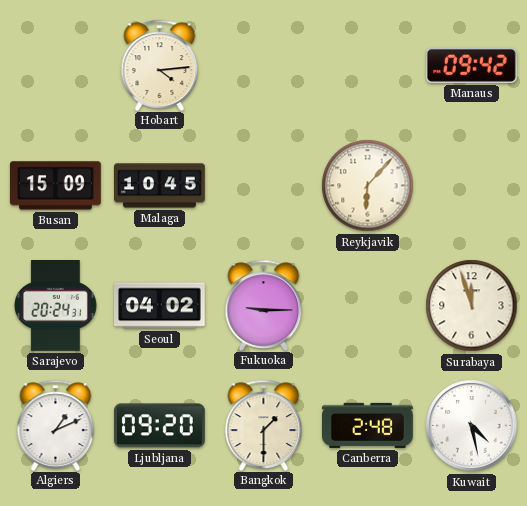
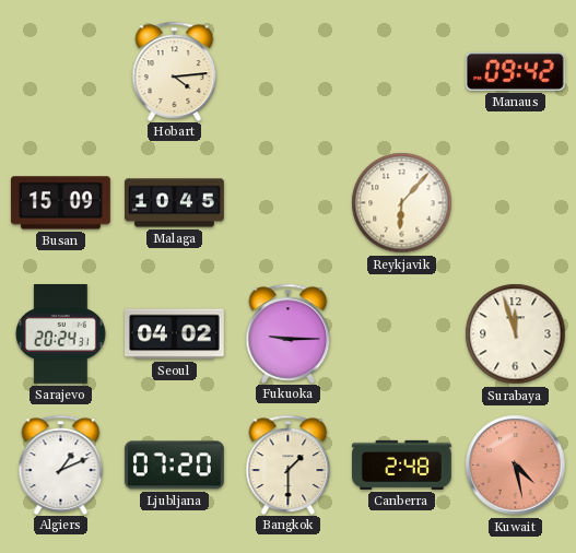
Ljubljana: 09:20 -> 07:20
Kuwait dial: white -> salmon
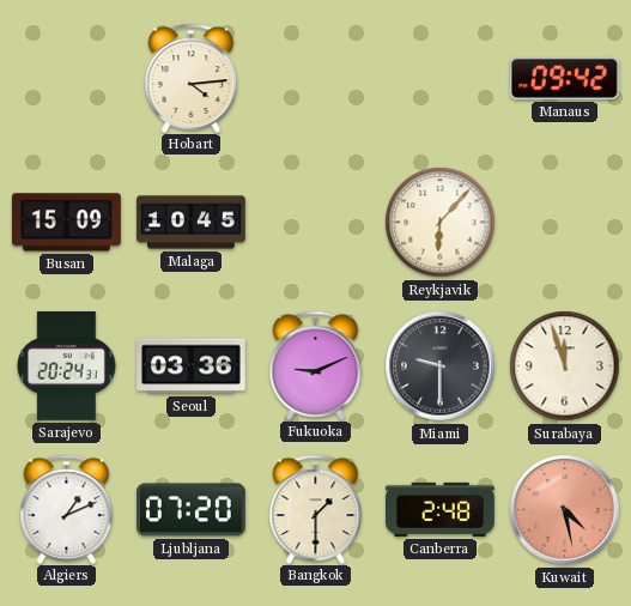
Seoul: 04:02 -> 03:36
Fukuoka: 9:15 -> 9:11
Miami: none -> 9:30
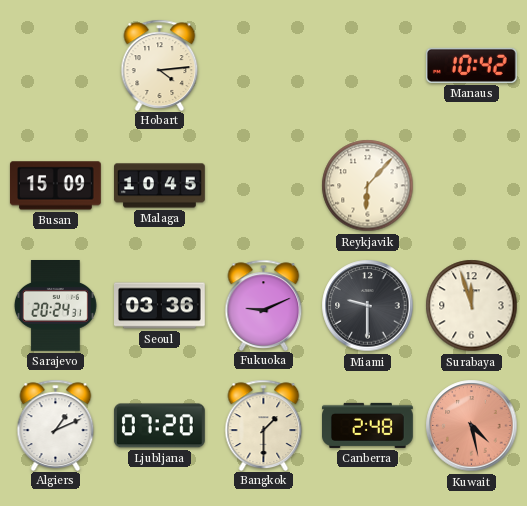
Manaus: 09:42 -> 10:42
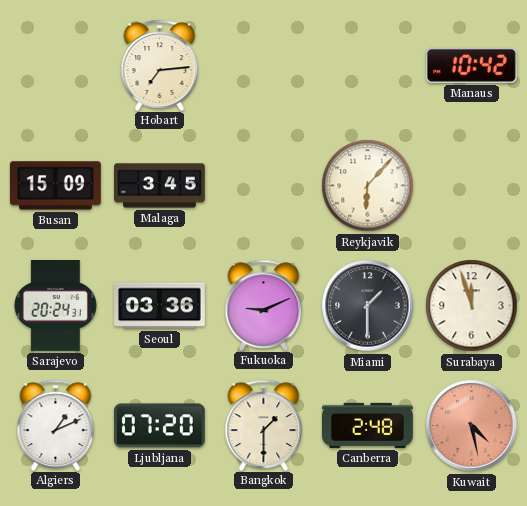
Hobart: 4:14 -> 7:14
Malaga: 10:45 -> 3:45
Miami: 9:30 -> 1:30
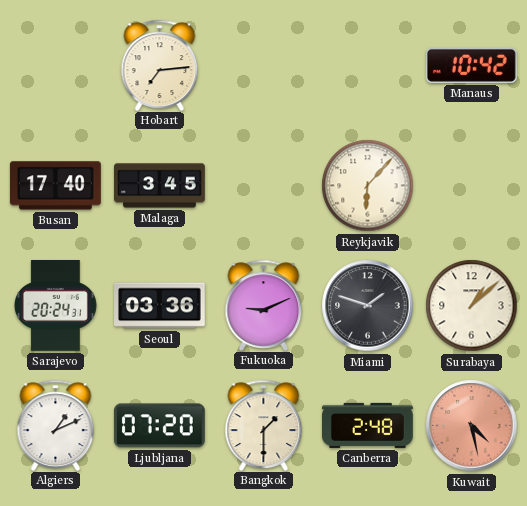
Busan: 15:09 -> 17:40
Miami: 1:30 -> 1:48
Surabaya: 11:57 -> 1:08
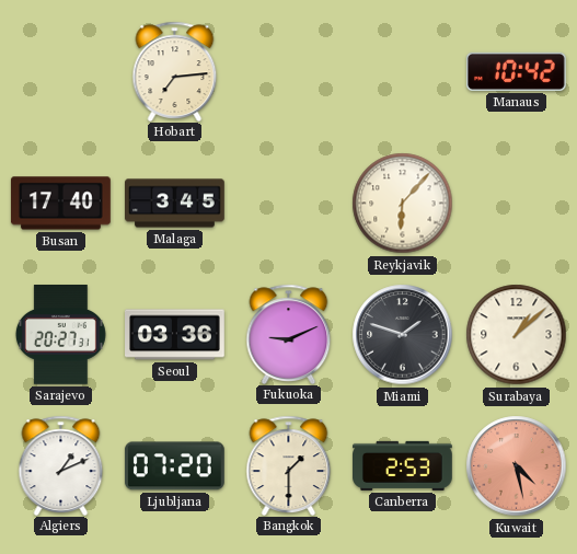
Sarajevo: 20:24 -> 20:27
Canberra: 2:48 -> 2:53
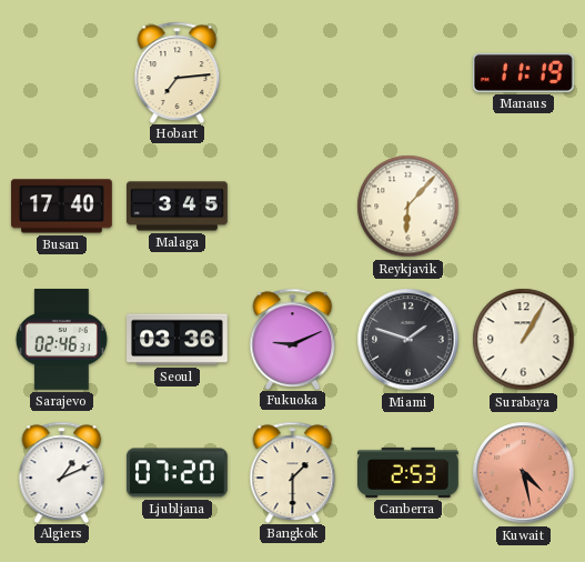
Manaus: 10:42 -> 11:19
Sarajevo: 20:27 -> 02:46
Surabaya: 1:08 -> 1:05
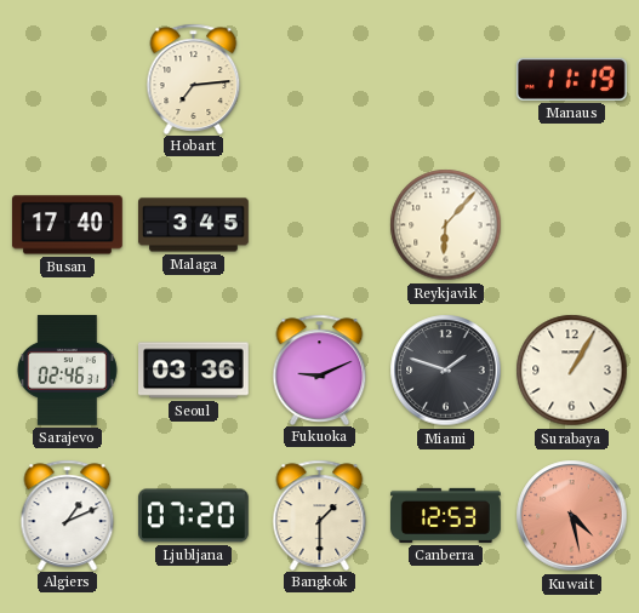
Canberra: 2:53 -> 12:53
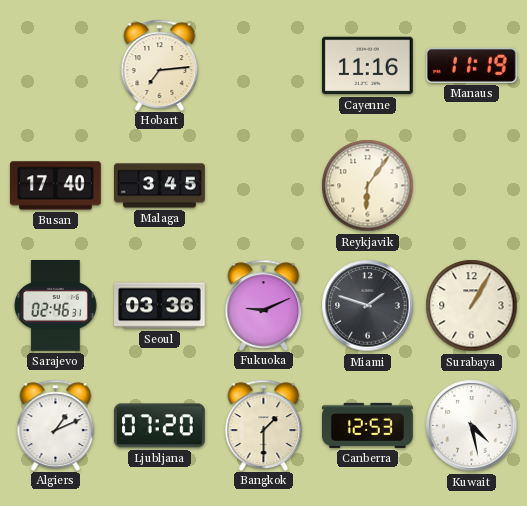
Cayenne: none -> 11:16
Reykjavik: 6:07 -> 6:06
Kuwait dial: salmon -> white
